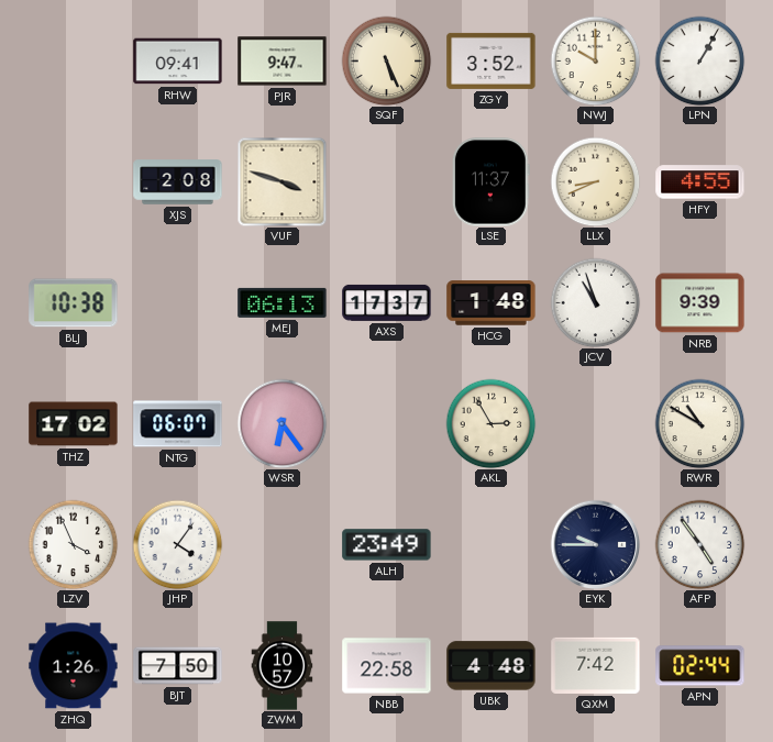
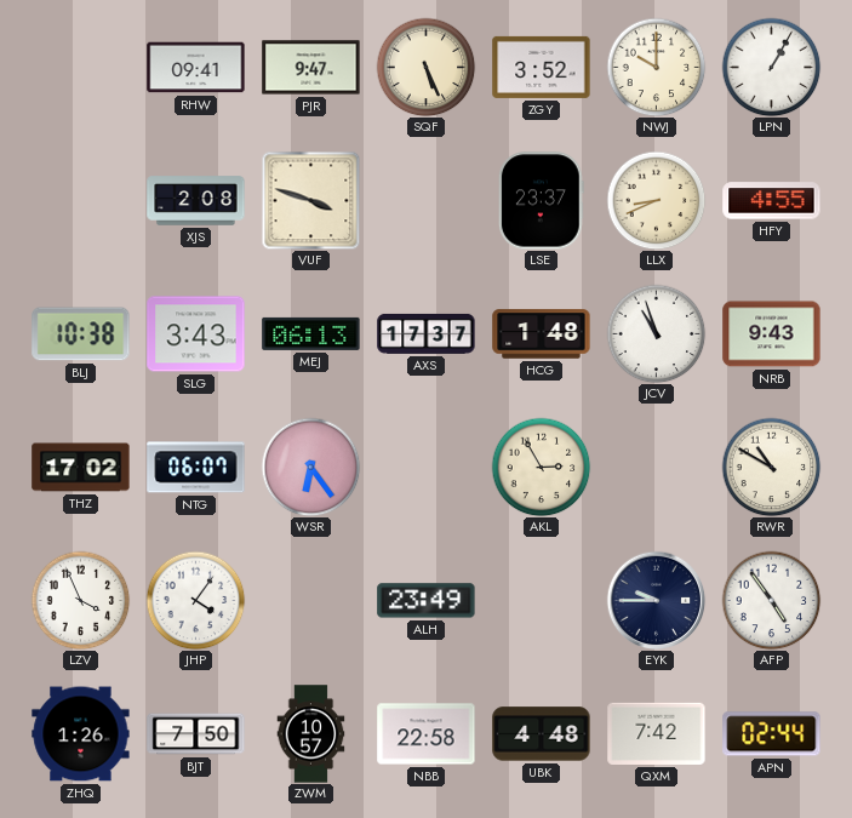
LSE: 11:37 -> 23:37
SLG: none -> 3:43
NRB: 9:39 -> 9:43
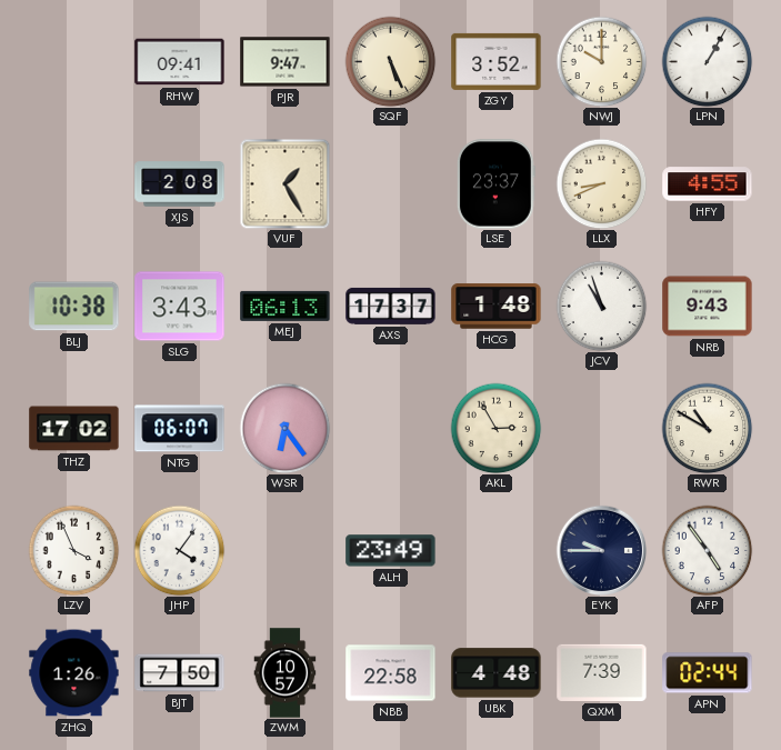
VUF: 3:48 -> 1:25
QXM: 7:42 -> 7:39
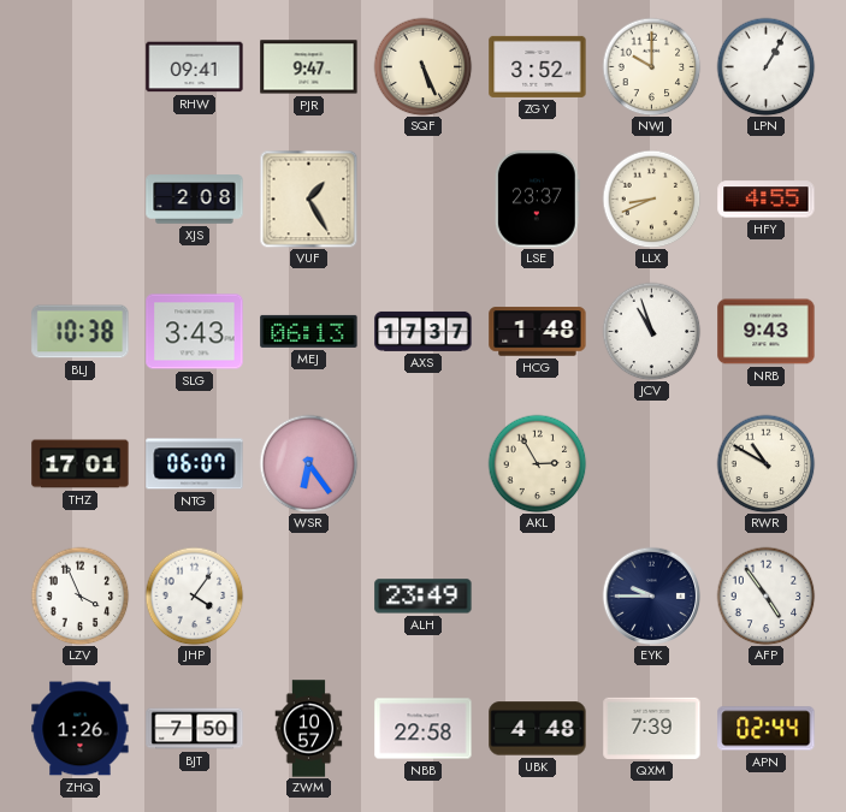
THZ: 17:02 -> 17:01
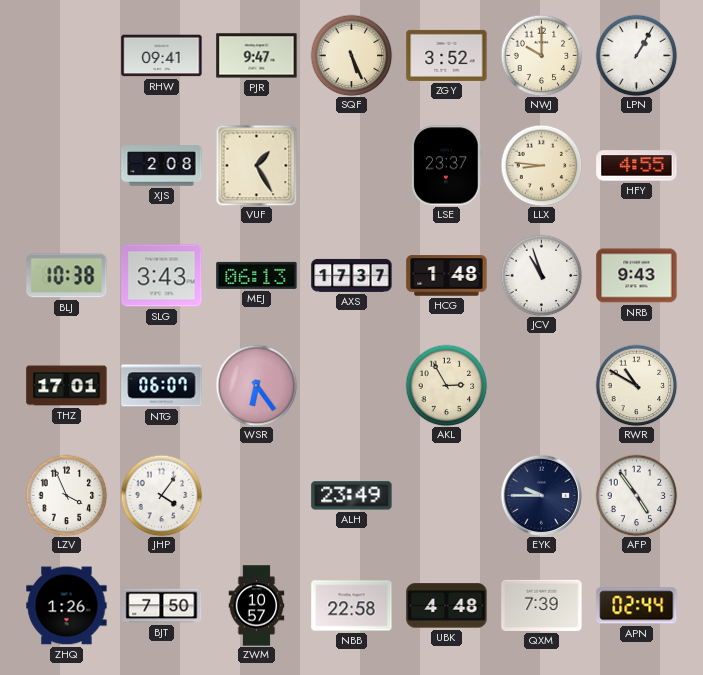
LLX: 8:41 -> 8:46
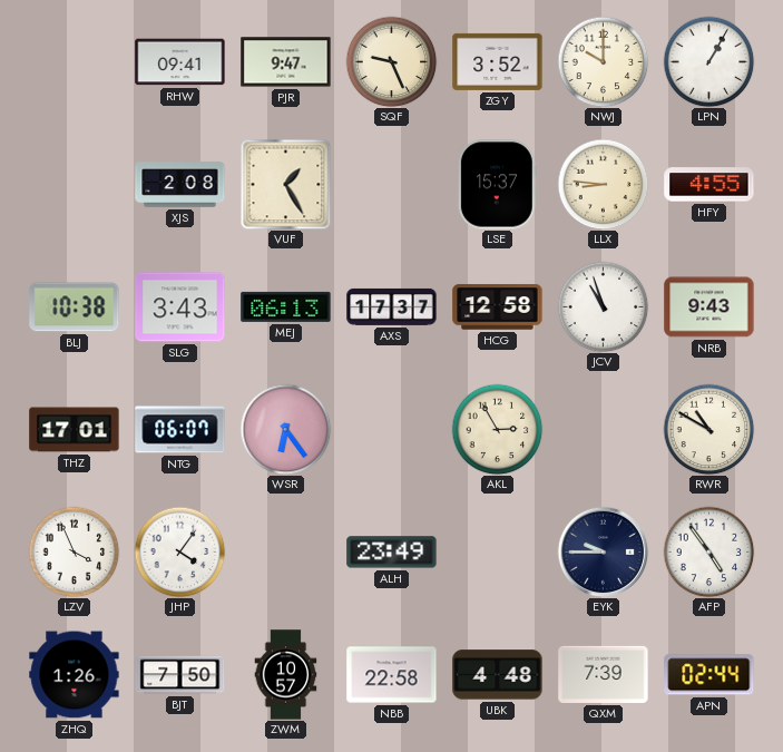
SQF: 5:26 -> 9:26
LSE: 23:37 -> 15:37
HCG: 1:48 -> 12:58
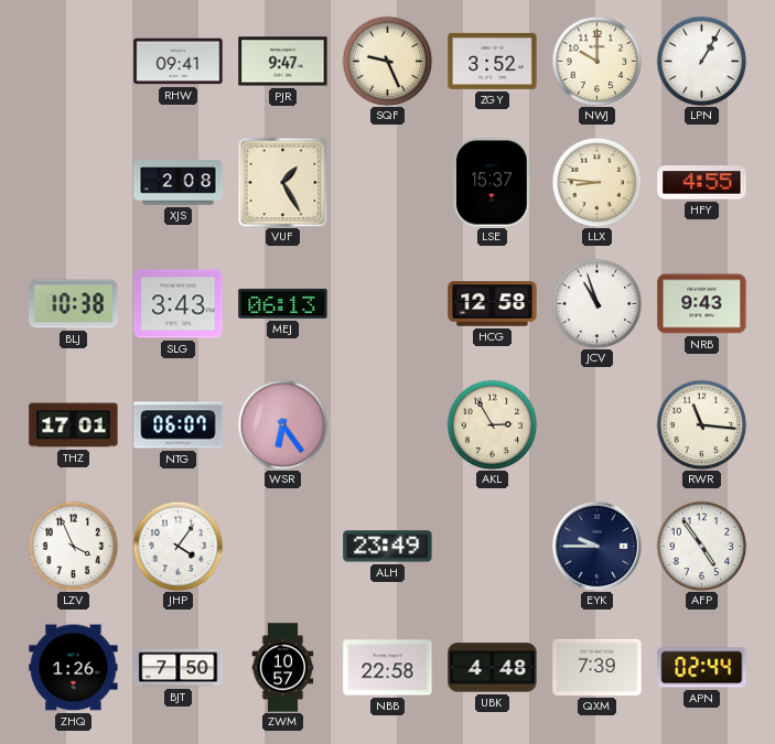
AXS: 17:37 -> none
RWR: 10:50 -> 11:16
